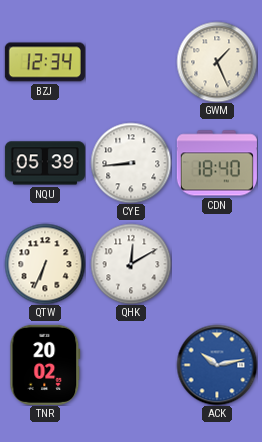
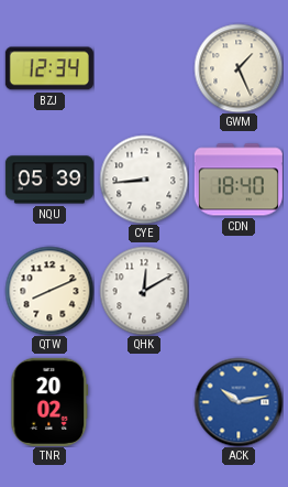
QTW: 6:34 -> 8:11
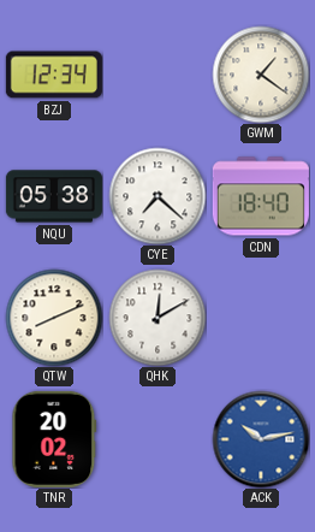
GWM: 1:26 -> 1:21
NQU: 05:39 -> 05:38
CYE: 8:44 -> 7:22
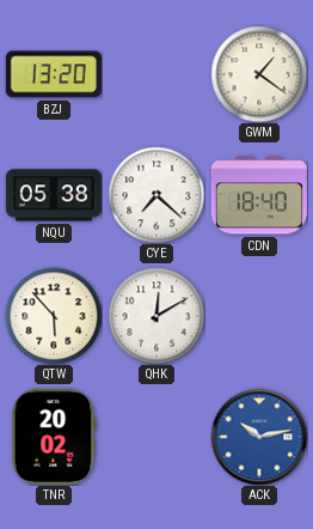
BZJ: 12:34 -> 13:20
QTW: 8:11 -> 5:53
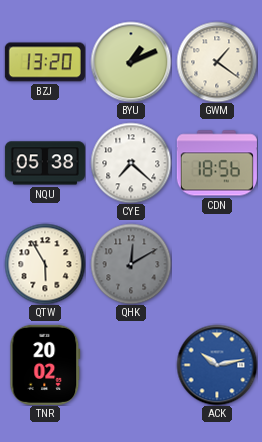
BYU: none -> 1:11
CDN: 18:40 -> 18:56
QTW: 5:53 -> 5:55
QHK dial: white -> grey
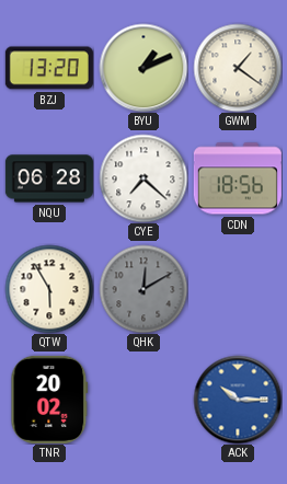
NQU: 05:38 -> 06:28
ACK: 10:13 -> 10:15
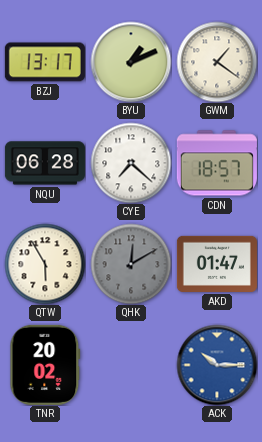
BZJ: 13:20 -> 13:17
CDN: 18:56 -> 18:57
AKD: none -> 01:47
